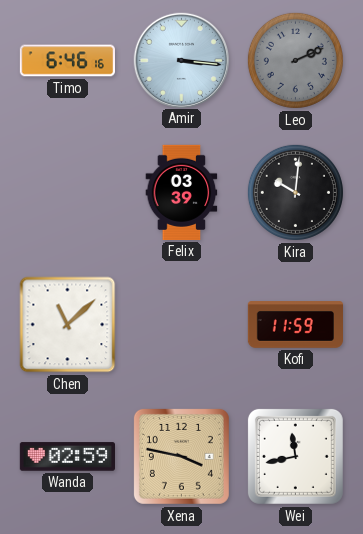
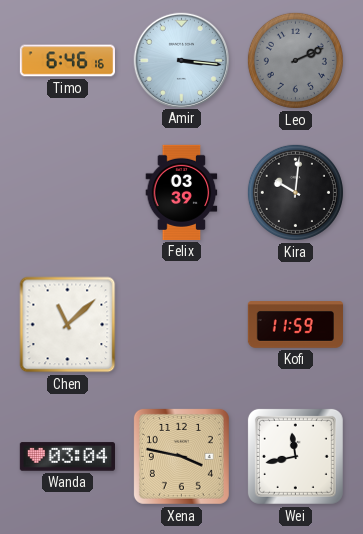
Wanda: 02:59 -> 03:04
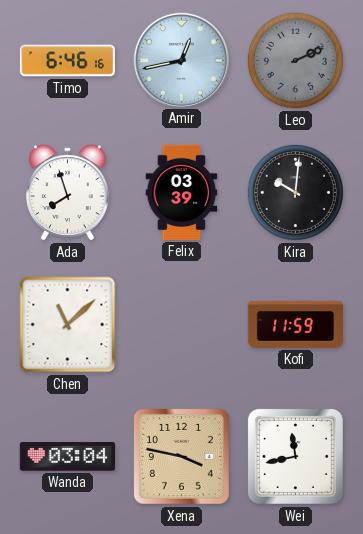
Amir: 3:16 -> 12:43
Ada: none -> 7:57
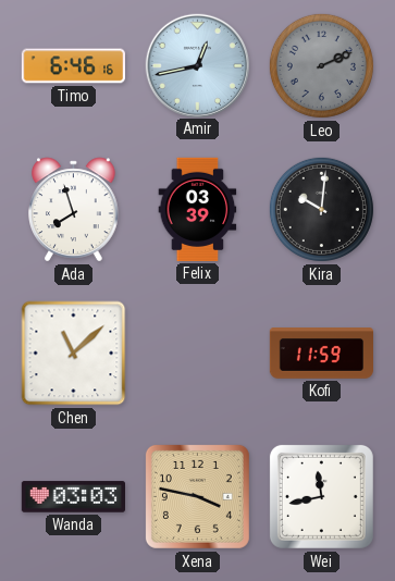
Wanda: 03:04 -> 03:03
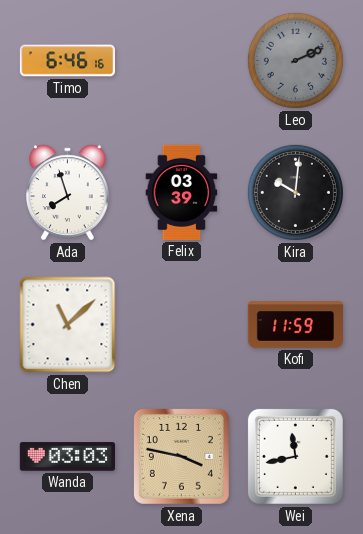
Amir: 12:43 -> none
